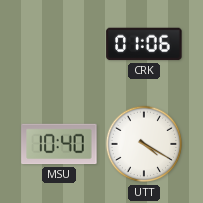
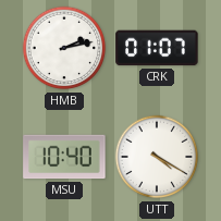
HMB: none -> 2:13
CRK: 01:06 -> 01:07
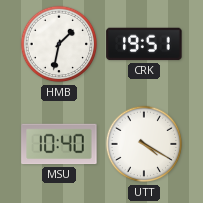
HMB: 2:13 -> 1:32
CRK: 01:07 -> 19:51
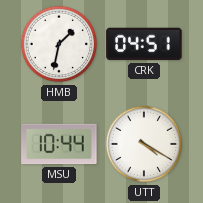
CRK: 19:51 -> 04:51
MSU: 10:40 -> 10:44
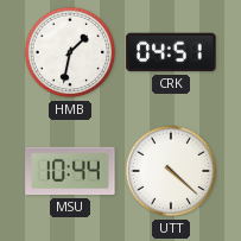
UTT: 4:20 -> 4:22
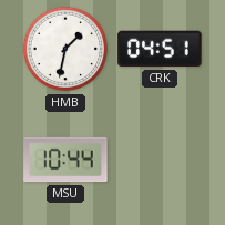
UTT: 4:22 -> none
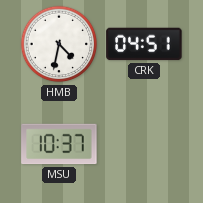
HMB: 1:32 -> 4:32
MSU: 10:44 -> 10:37
